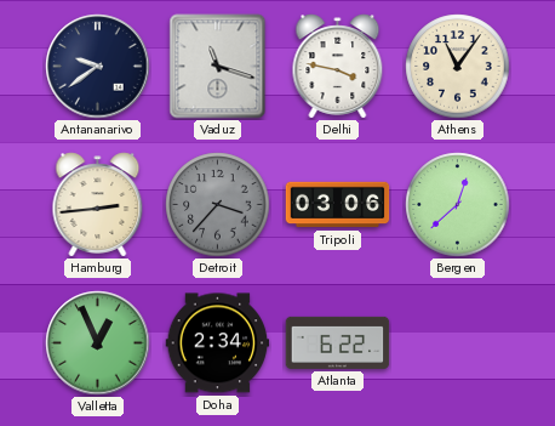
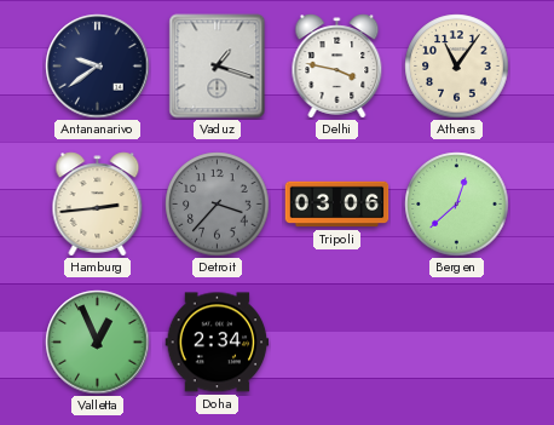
Vaduz: 11:18 -> 1:18
Atlanta: 6:22 -> none
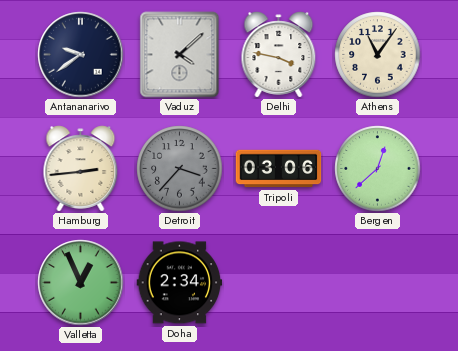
Vaduz: 1:18 -> 4:08
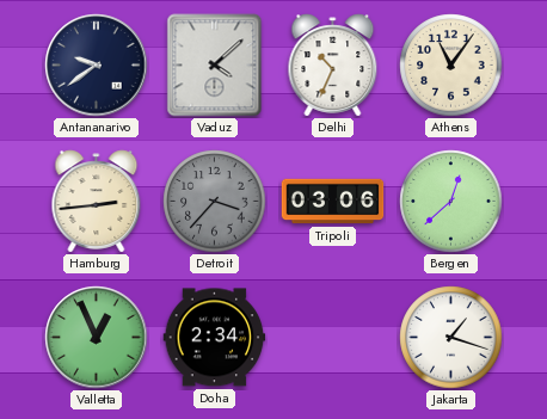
Delhi: 3:47 -> 10:34
Jakarta: none -> 1:18
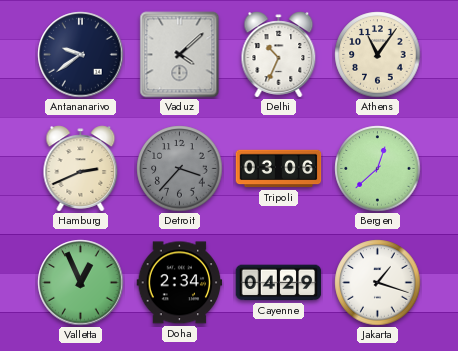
Hamburg: 2:44 -> 2:41
Cayenne: none -> 04:29
